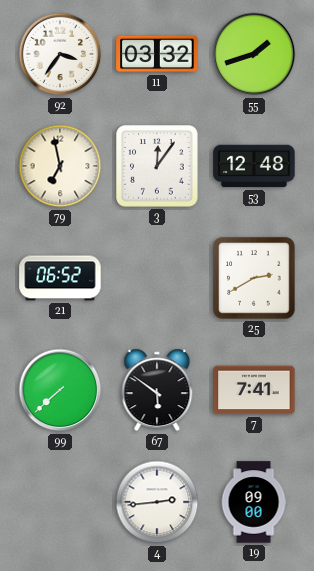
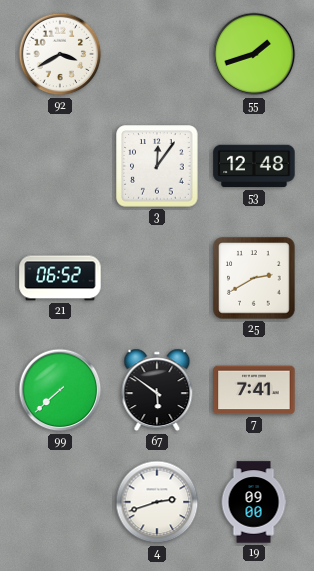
92: 3:36 -> 3:40
11: 03:32 -> none
79: 6:58 -> none
4: 2:44 -> 2:42
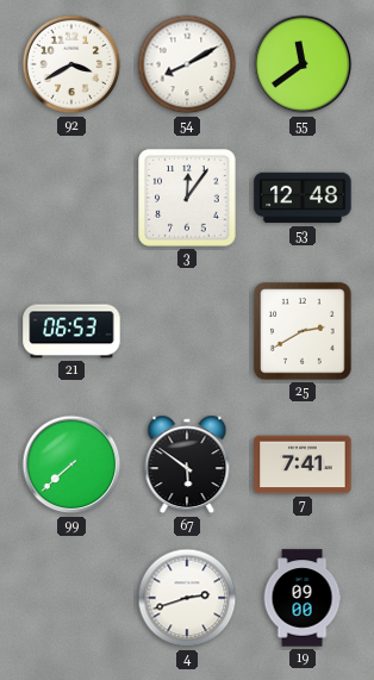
54: none -> 8:10
55: 1:42 -> 11:39
21: 06:52 -> 06:53
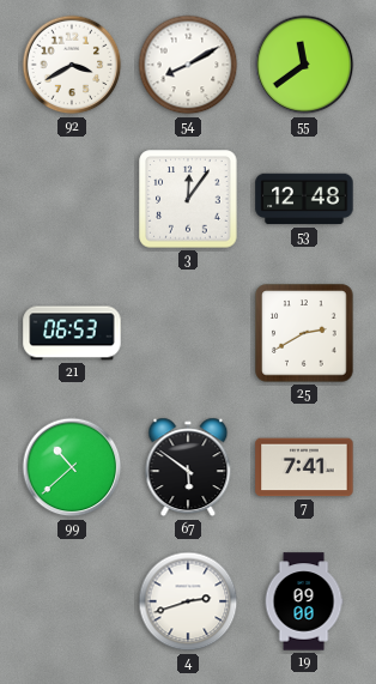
99: 7:38 -> 10:38
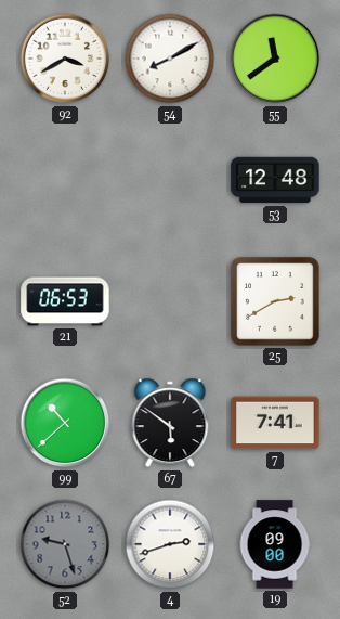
3: 12:06 -> none
52: none -> 9:27
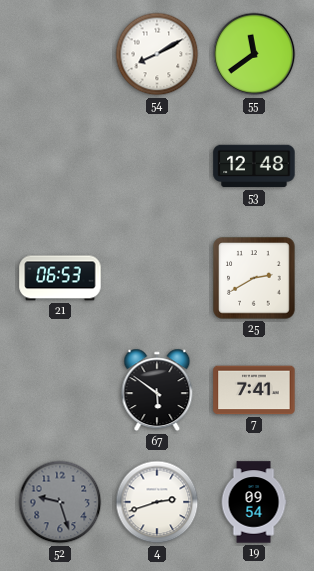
92: 3:40 -> none
99: 10:38 -> none
19: 09:00 -> 09:54
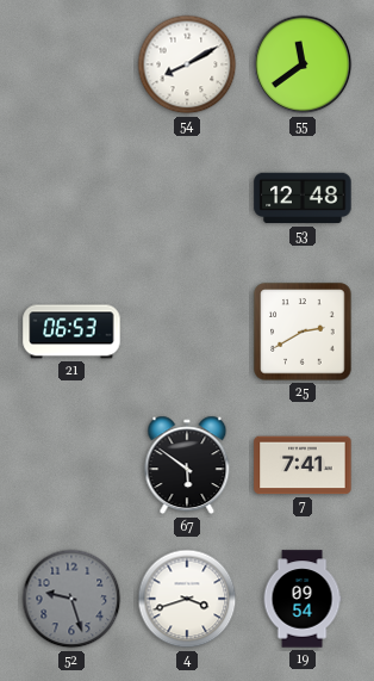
4: 2:42 -> 3:42
